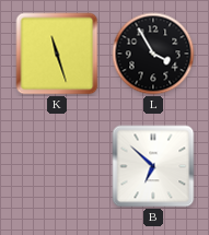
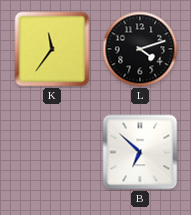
K: 11:27 -> 11:36
L: 3:55 -> 4:12
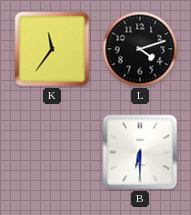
B: 6:52 -> 6:30
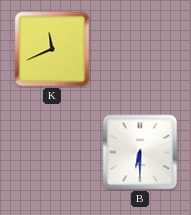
K: 11:36 -> 11:41
L: 4:12 -> none
